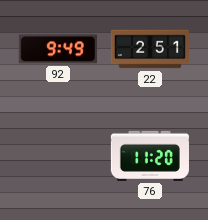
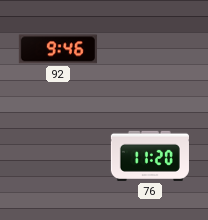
92: 9:49 -> 9:46
22: 2:51 -> none
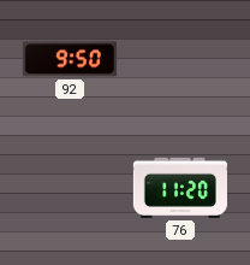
92: 9:46 -> 9:50
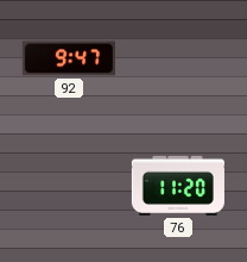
92: 9:50 -> 9:47
